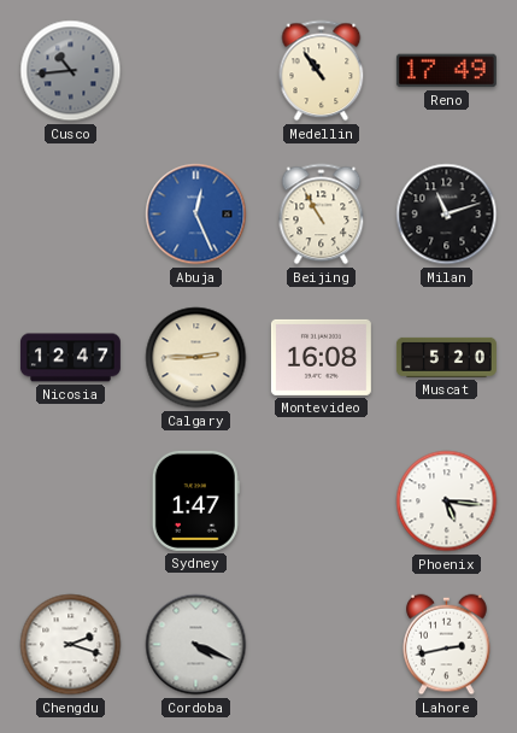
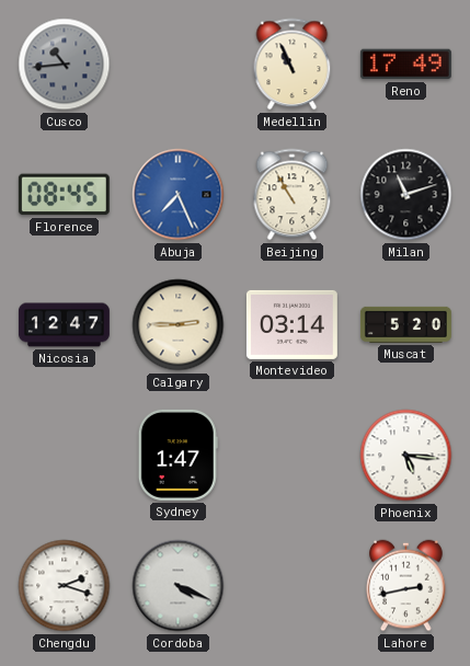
Medellin: 10:54 -> 10:56
Florence: none -> 08:45
Abuja: 12:26 -> 7:26
Montevideo: 16:08 -> 03:14
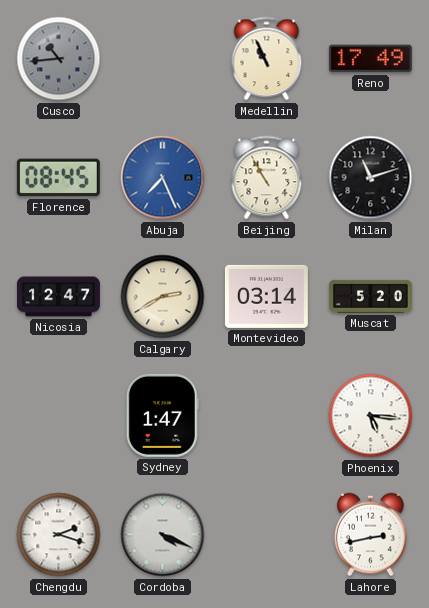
Calgary: 2:45 -> 2:40
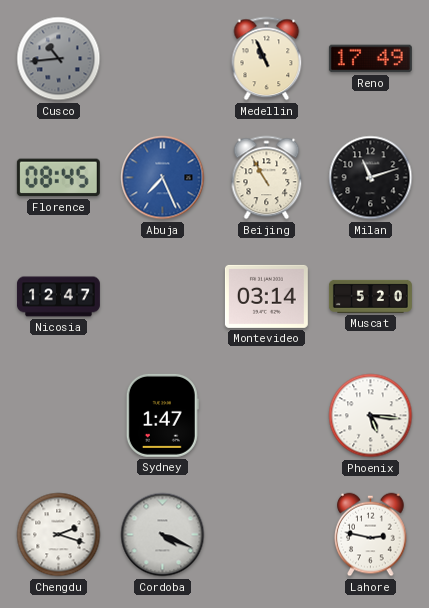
Calgary: 2:40 -> none
Lahore: 2:43 -> 2:47
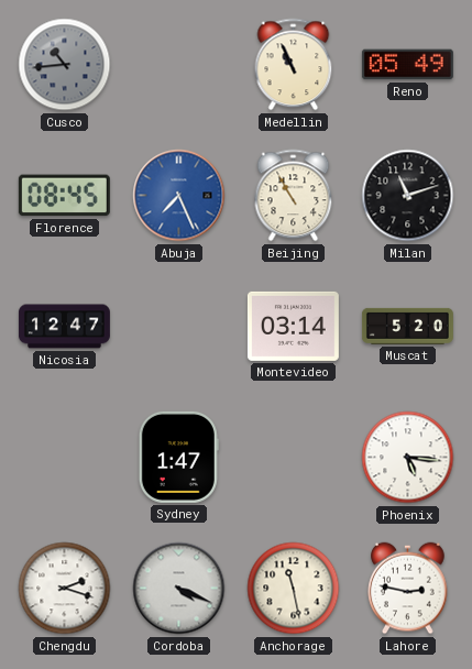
Reno: 17:49 -> 05:49
Anchorage: none -> 11:28
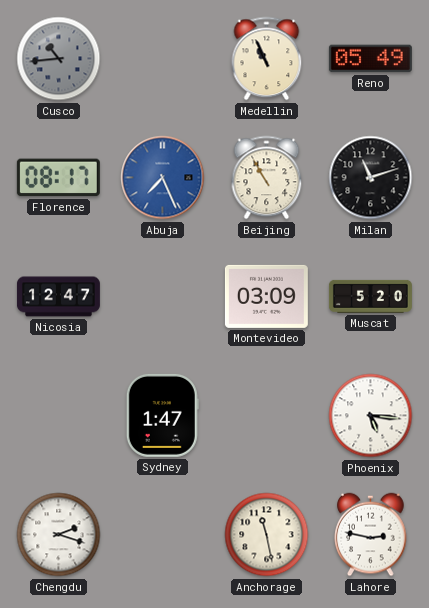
Florence: 08:45 -> 08:17
Montevideo: 03:14 -> 03:09
Cordoba: 4:19 -> none
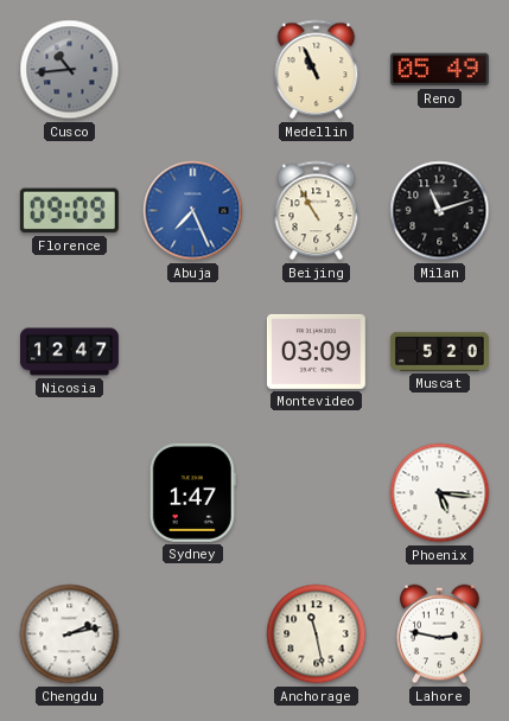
Florence: 08:17 -> 09:09
Chengdu: 2:18 -> 2:13
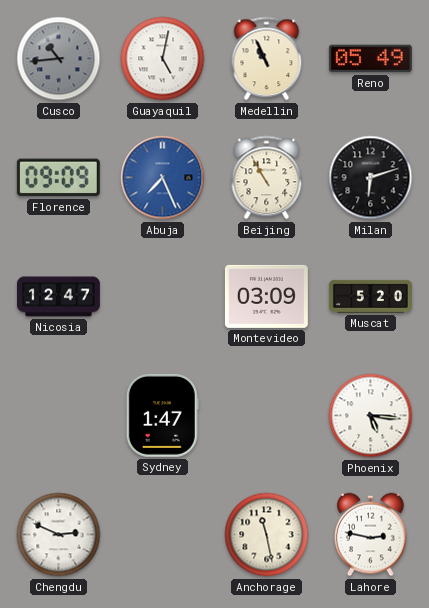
Guayaquil: none -> 5:02
Milan: 11:12 -> 6:12
Chengdu: 2:13 -> 2:49
